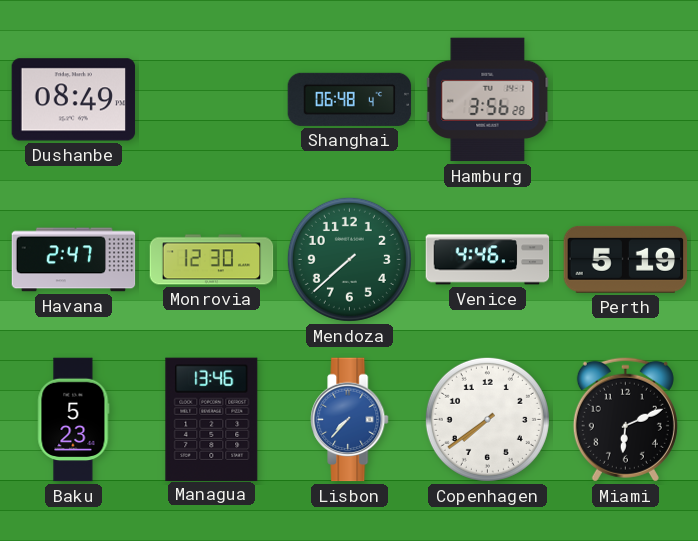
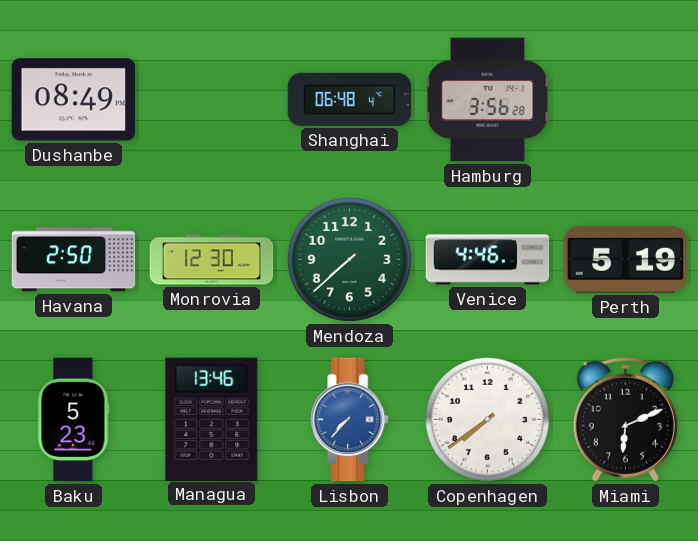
Havana: 2:47 -> 2:50
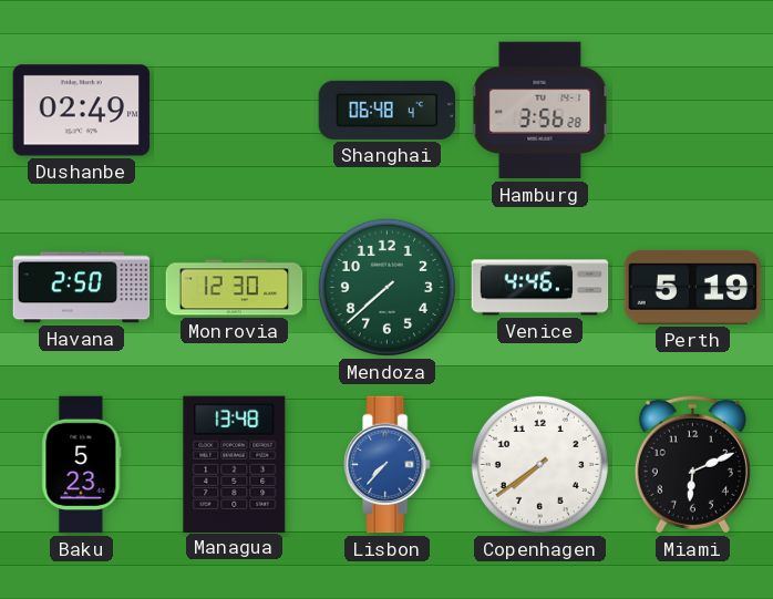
Dushanbe: 08:49 -> 02:49
Managua: 13:46 -> 13:48
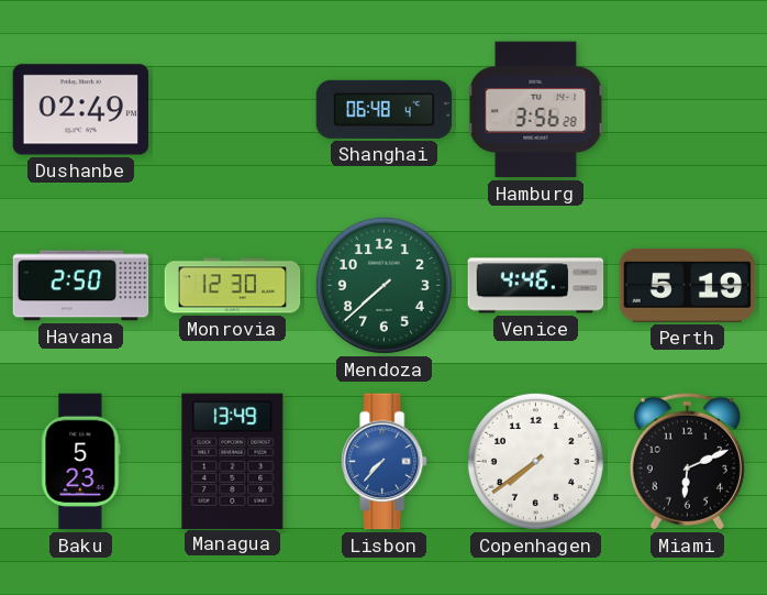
Managua: 13:48 -> 13:49
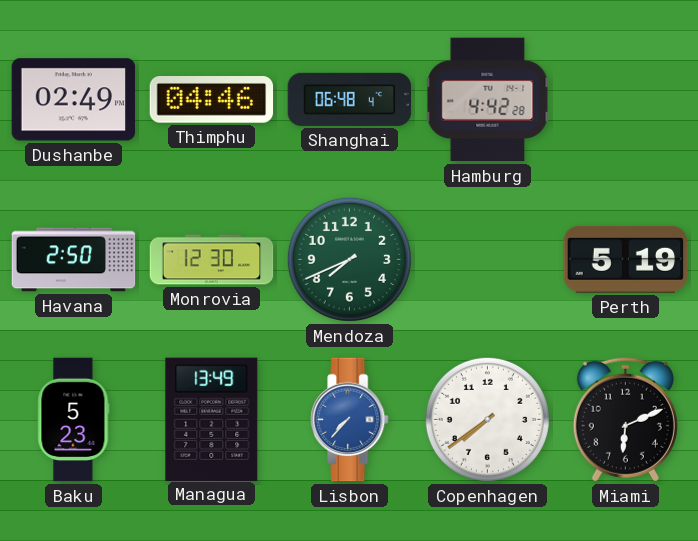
Thimphu: none -> 04:46
Hamburg: 3:56 -> 4:42
Mendoza: 7:38 -> 7:41
Venice: 4:46 -> none
